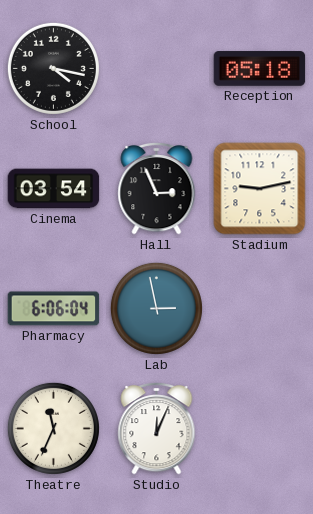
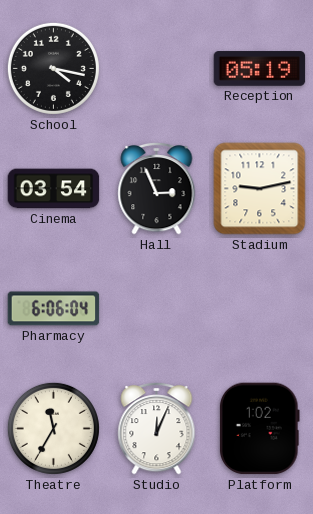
Reception: 05:18 -> 05:19
Lab: 2:58 -> none
Theatre: 11:34 -> 11:35
Platform: none -> 1:02
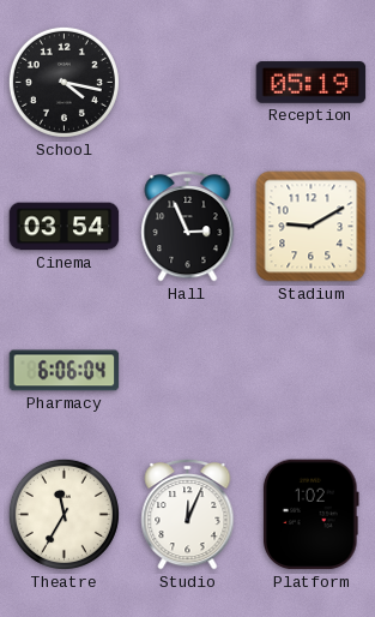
Stadium: 9:13 -> 9:10
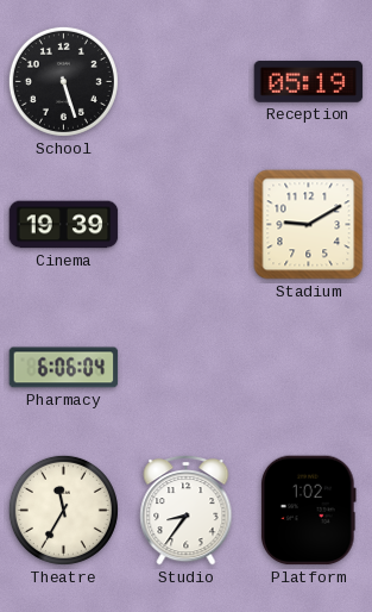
School: 4:17 -> 5:27
Cinema: 03:54 -> 19:39
Hall: 2:56 -> none
Studio: 12:04 -> 8:36
